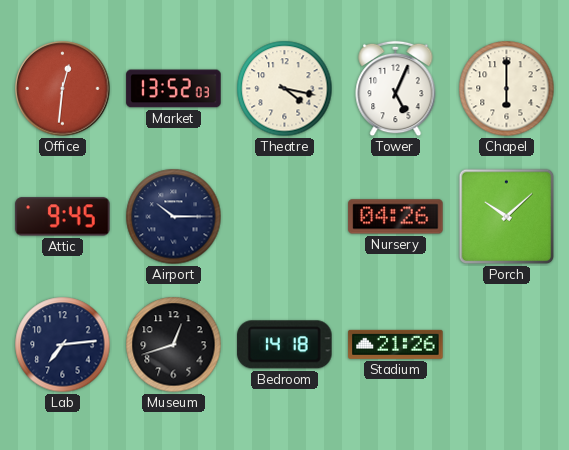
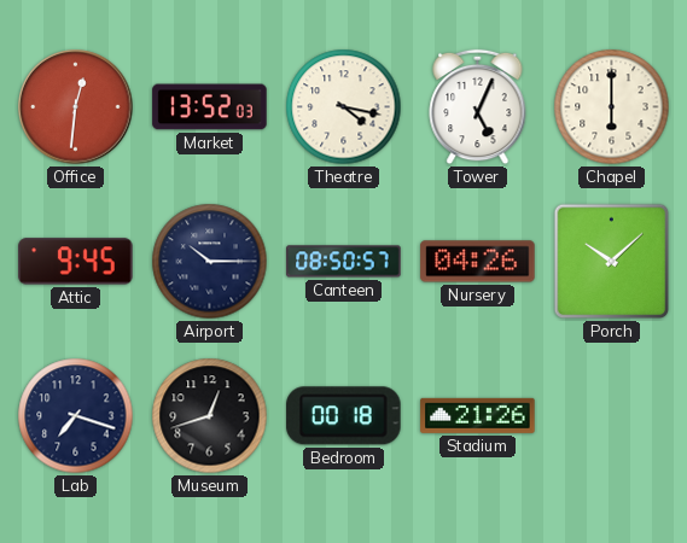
Canteen: none -> 08:50
Lab: 7:14 -> 7:18
Bedroom: 14:18 -> 00:18
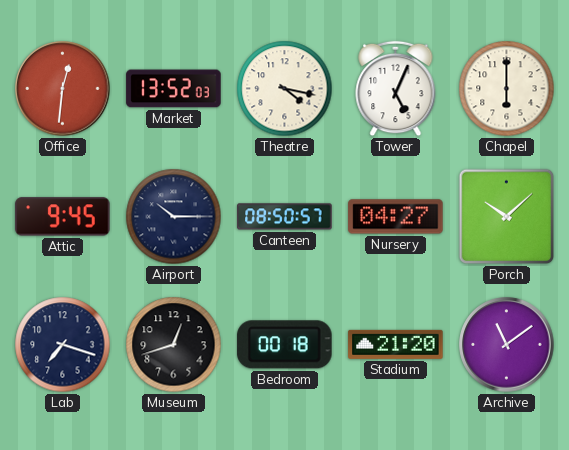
Nursery: 04:26 -> 04:27
Stadium: 21:26 -> 21:20
Archive: none -> 11:09
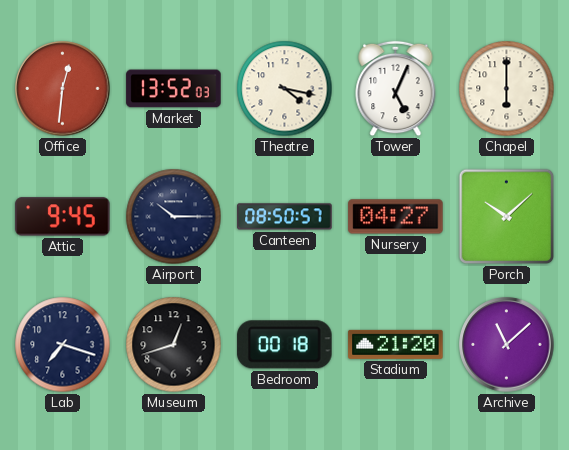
Archive: 11:09 -> 11:08
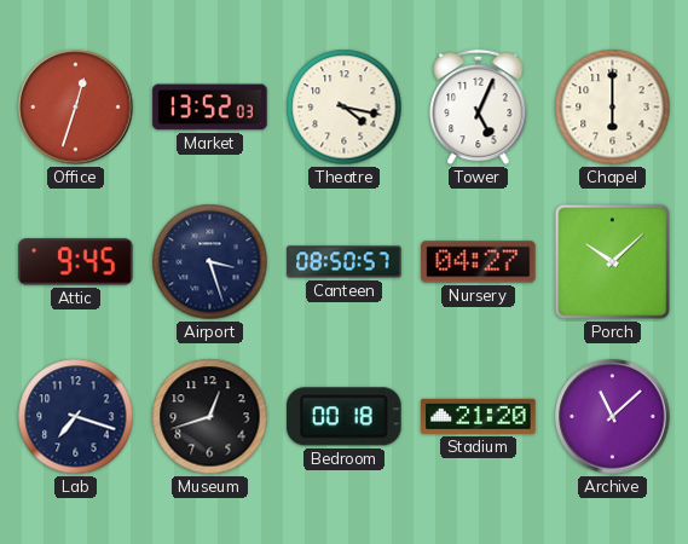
Office: 12:31 -> 12:33
Airport: 10:15 -> 3:27
